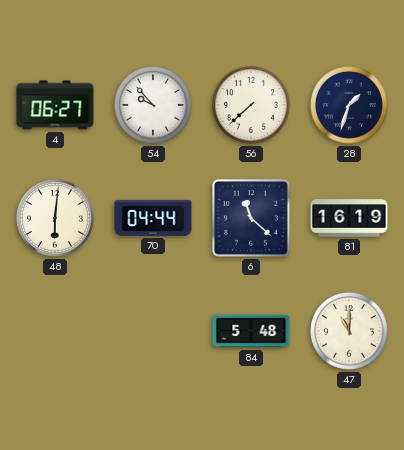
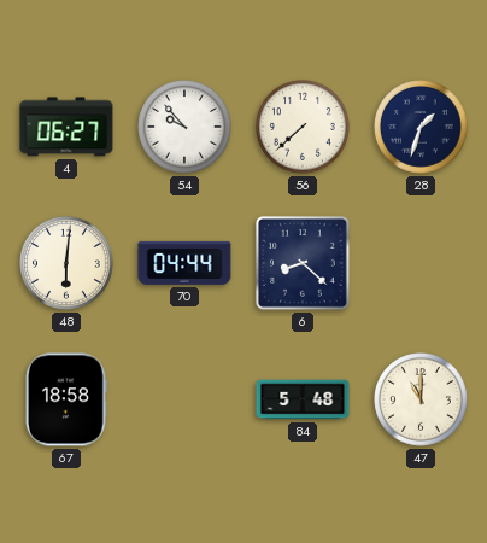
6: 11:22 -> 8:22
81: 16:19 -> none
67: none -> 18:58
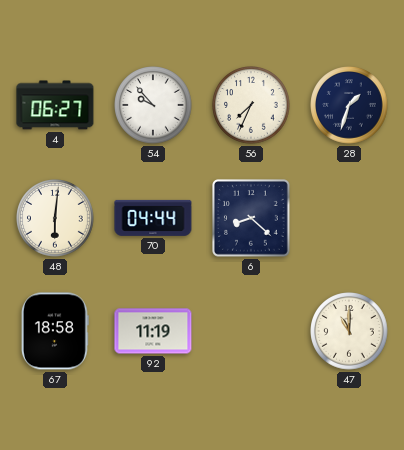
56: 7:38 -> 7:34
92: none -> 11:19
84: 5:48 -> none
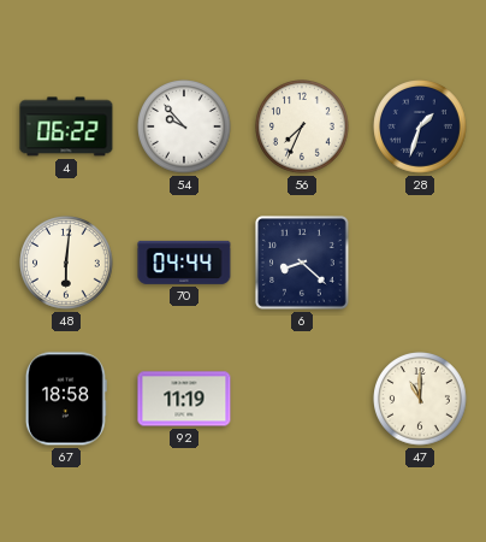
4: 06:27 -> 06:22
